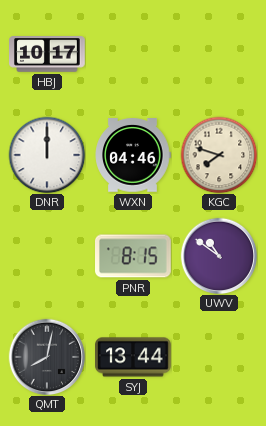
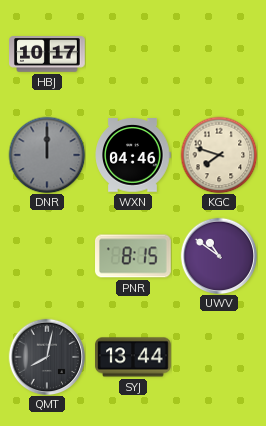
DNR dial: white -> grey
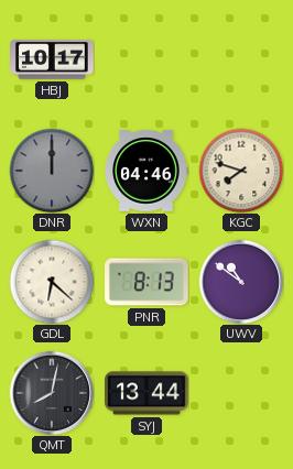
GDL: none -> 6:22
PNR: 8:15 -> 8:13
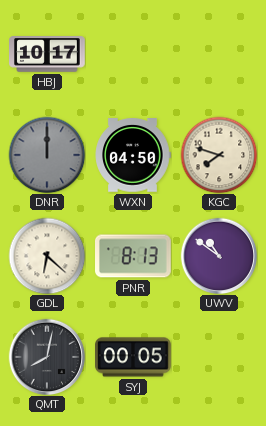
WXN: 04:46 -> 04:50
SYJ: 13:44 -> 00:05
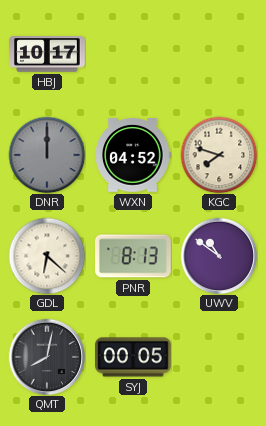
WXN: 04:50 -> 04:52
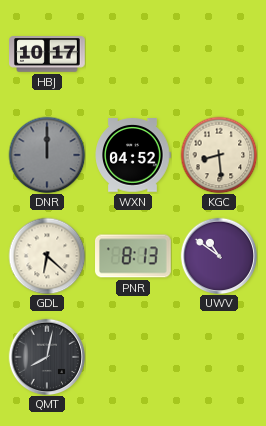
KGC: 7:48 -> 8:29
SYJ: 00:05 -> none
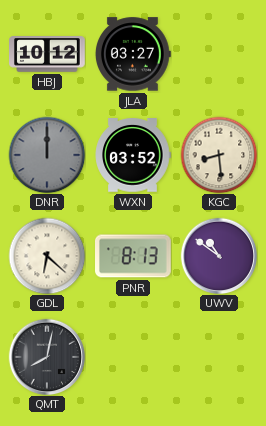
HBJ: 10:17 -> 10:12
JLA: none -> 03:27
WXN: 04:52 -> 03:52
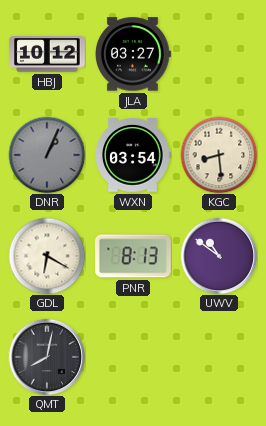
DNR: 12:00 -> 1:04
WXN: 03:52 -> 03:54
GDL: 6:22 -> 6:20
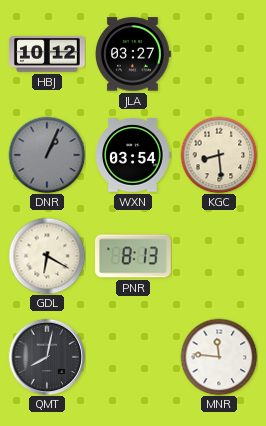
UWV: 10:51 -> none
MNR: none -> 11:46
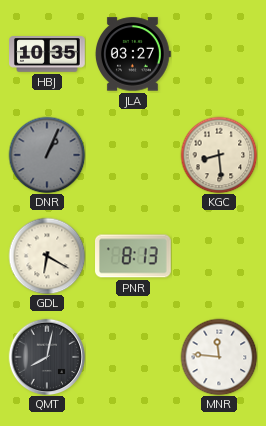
HBJ: 10:12 -> 10:35
WXN: 03:54 -> none
